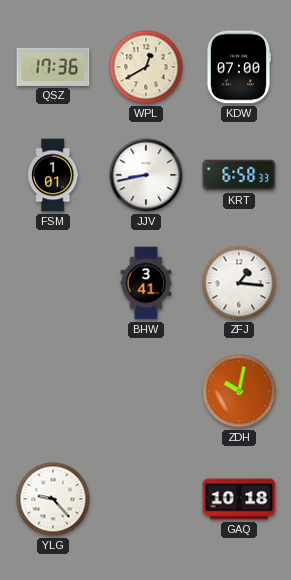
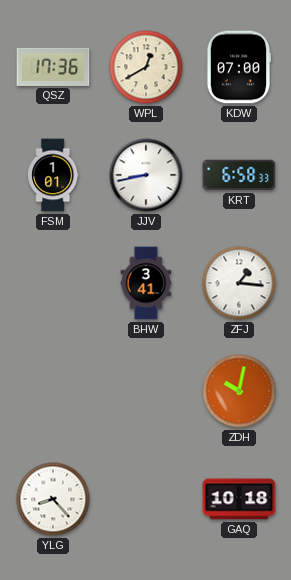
YLG: 9:23 -> 8:23
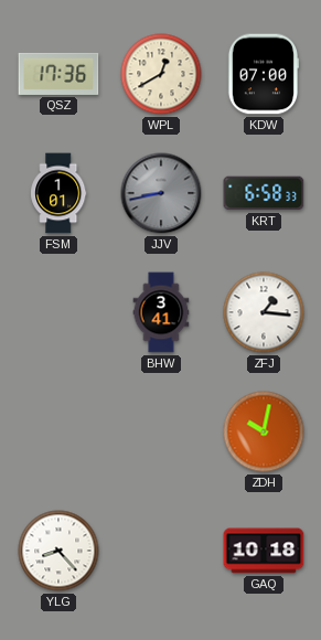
JJV dial: white -> grey
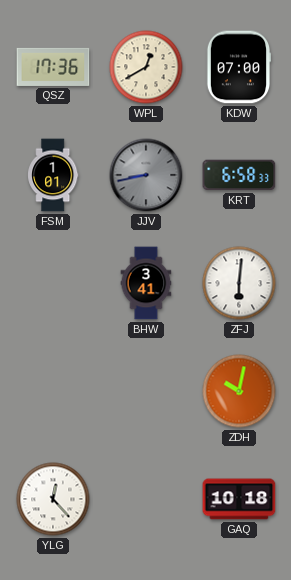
ZFJ: 1:16 -> 6:01
YLG: 8:23 -> 12:23
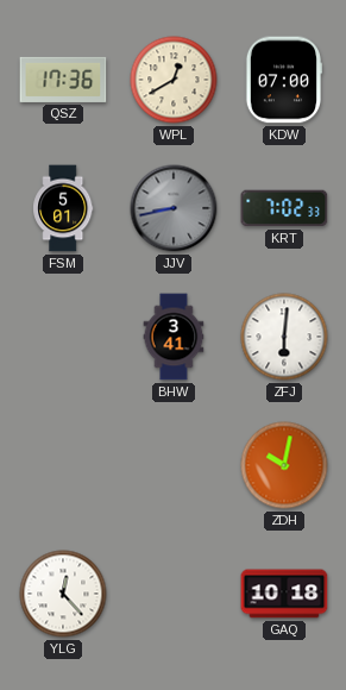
FSM: 1:01 -> 5:01
KRT: 6:58 -> 7:02
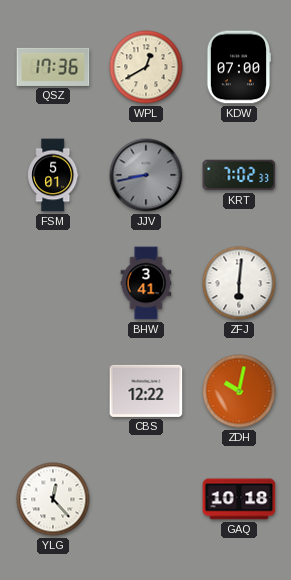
CBS: none -> 12:22
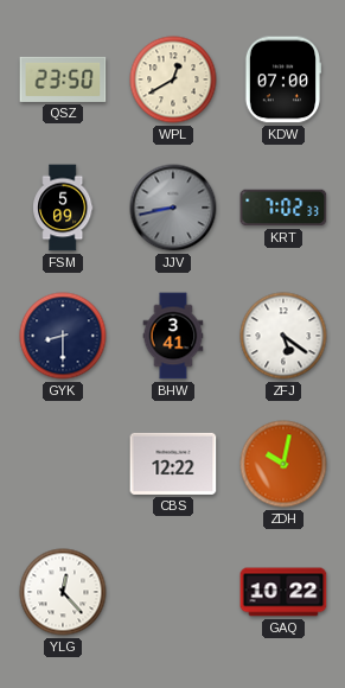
QSZ: 17:36 -> 23:50
FSM: 5:01 -> 5:09
GYK: none -> 8:30
ZFJ: 6:01 -> 5:21
GAQ: 10:18 -> 10:22
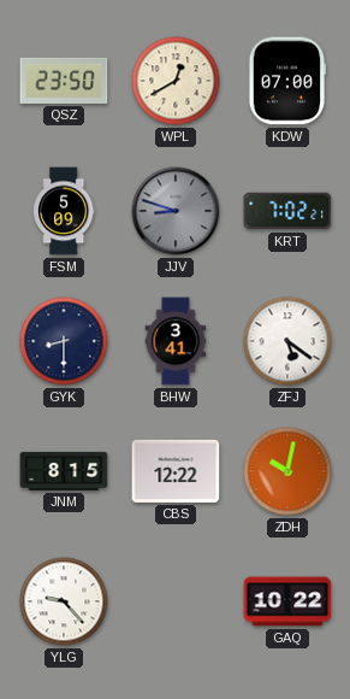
JJV: 8:43 -> 8:48
KRT: 7:02:33 -> 7:02:21
JNM: none -> 8:15
YLG: 12:23 -> 9:23
